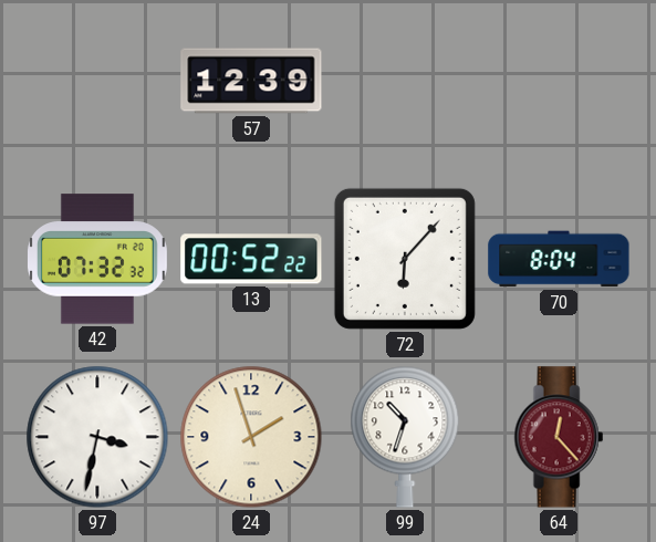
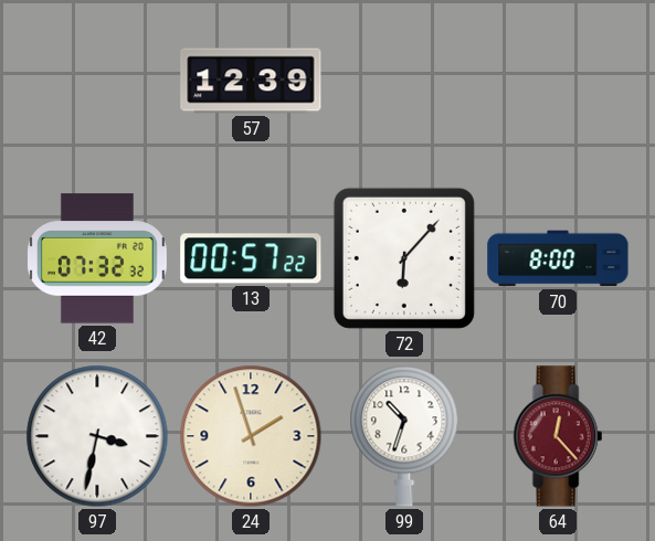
13: 00:52 -> 00:57
70: 8:04 -> 8:00
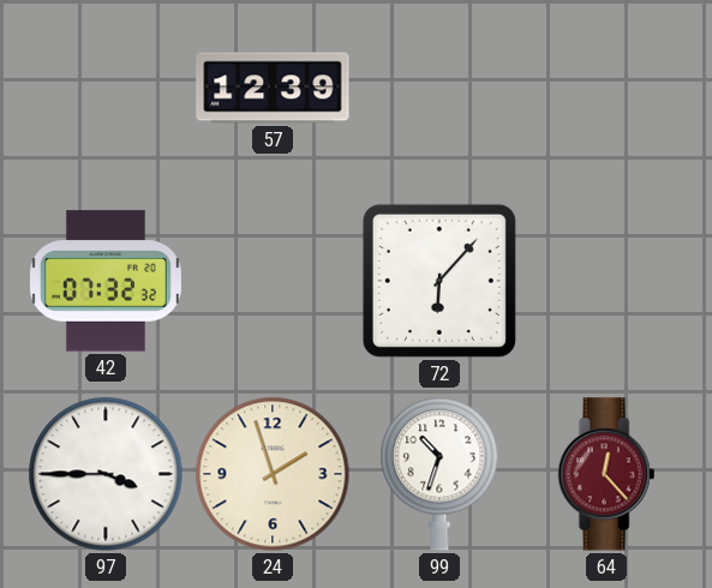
13: 00:57 -> none
70: 8:00 -> none
97: 3:32 -> 3:45
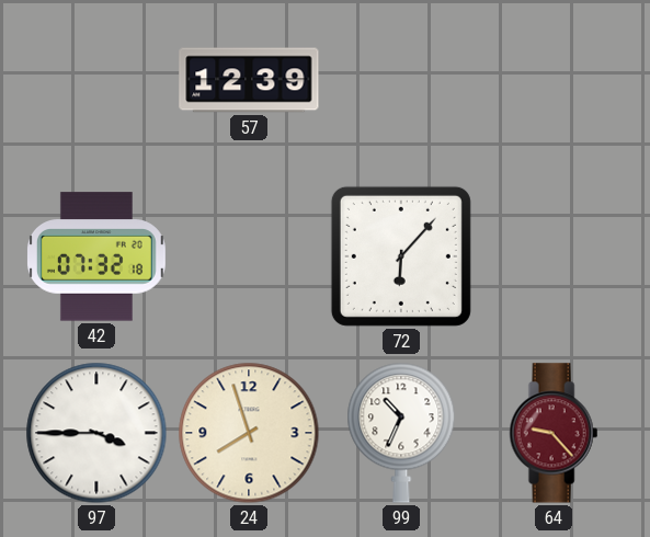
42: 07:32:32 -> 07:32:18
24: 1:57 -> 7:57
99: 10:33 -> 10:34
64: 12:23 -> 9:23
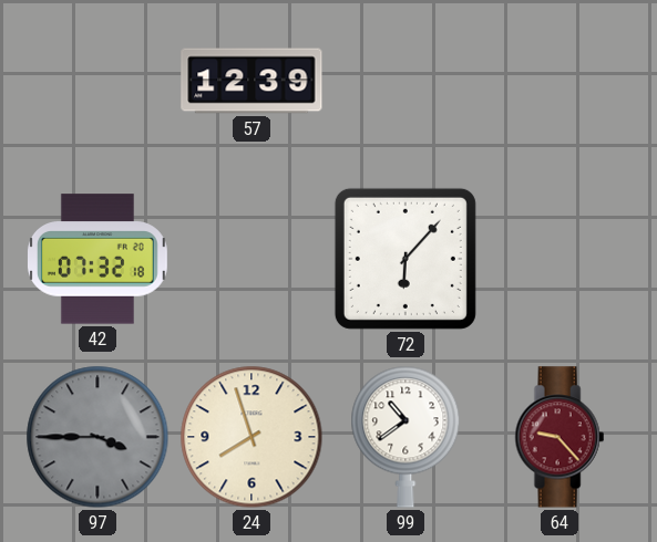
97 dial: white -> grey
99: 10:34 -> 10:39
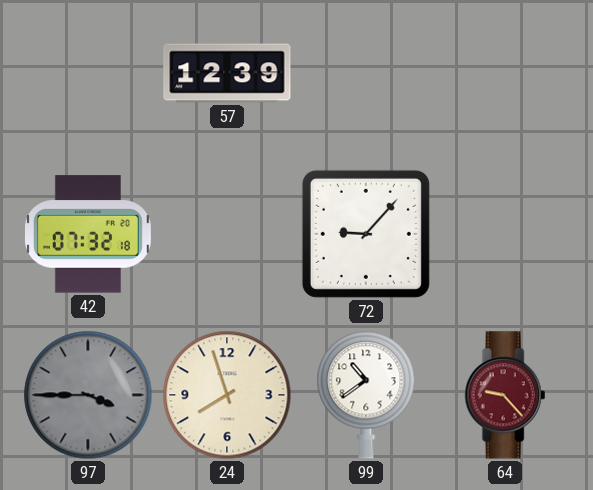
72: 6:07 -> 9:07
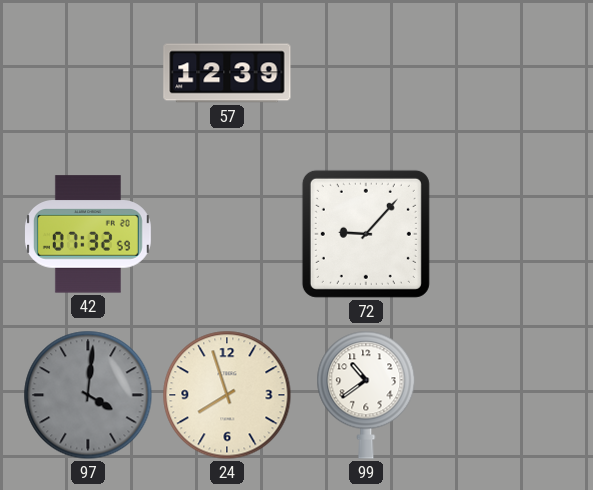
42: 07:32:18 -> 07:32:59
97: 3:45 -> 4:01
64: 9:23 -> none
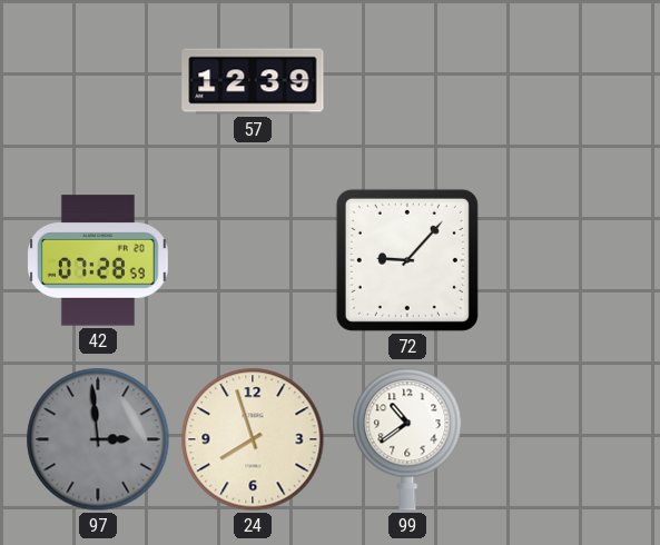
42: 07:32 -> 07:28
97: 4:01 -> 2:59
